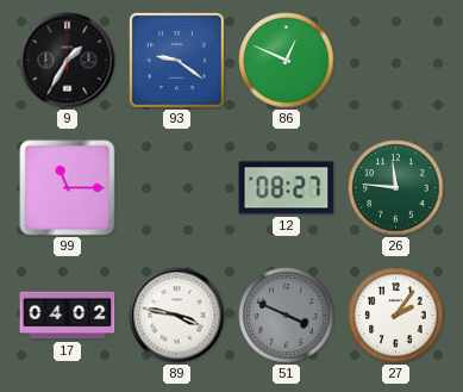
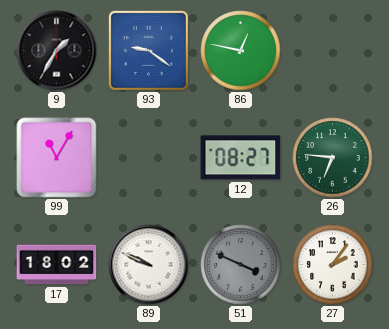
86: 12:49 -> 12:47
99: 11:15 -> 11:05
26: 11:46 -> 6:46
17: 04:02 -> 18:02
89: 3:47 -> 9:49
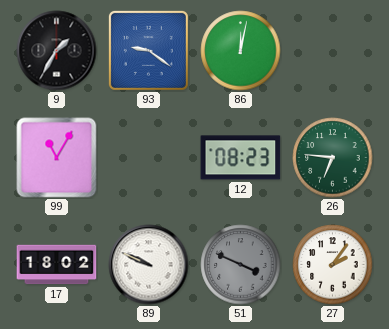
86: 12:47 -> 12:02
12: 08:27 -> 08:23
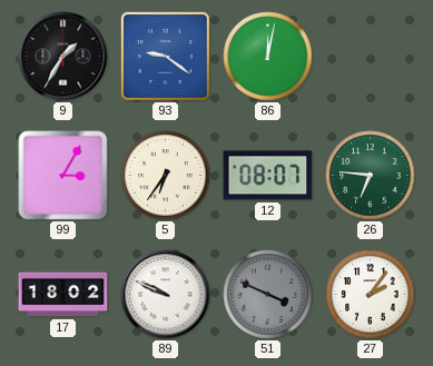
99: 11:05 -> 3:05
5: none -> 6:36
12: 08:23 -> 08:07
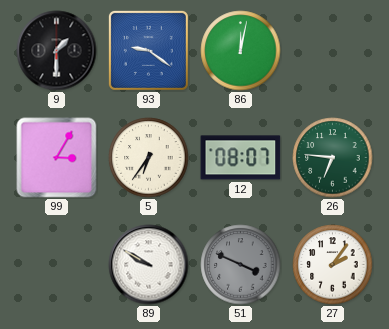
9: 1:35 -> 1:30
17: 18:02 -> none
89: 9:49 -> 9:50
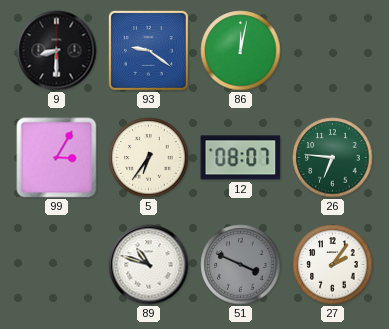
9: 1:30 -> 8:30
89: 9:50 -> 10:48
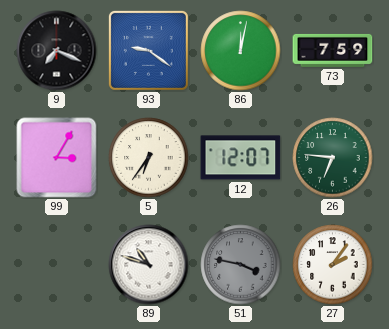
9: 8:30 -> 7:19
73: none -> 7:59
12: 08:07 -> 12:07
51: 3:49 -> 3:47
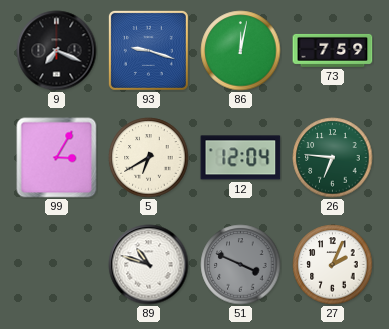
93: 9:21 -> 9:18
5: 6:36 -> 6:40
12: 12:07 -> 12:04
51: 3:47 -> 3:49
27: 2:06 -> 2:04
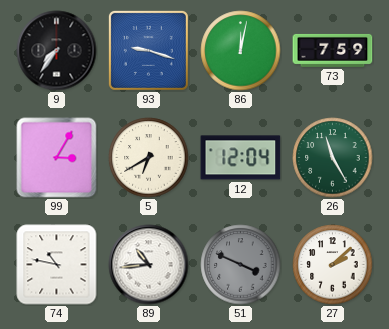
9: 7:19 -> 7:36
26: 6:46 -> 11:25
74: none -> 10:47
89: 10:48 -> 10:44
27: 2:04 -> 2:08
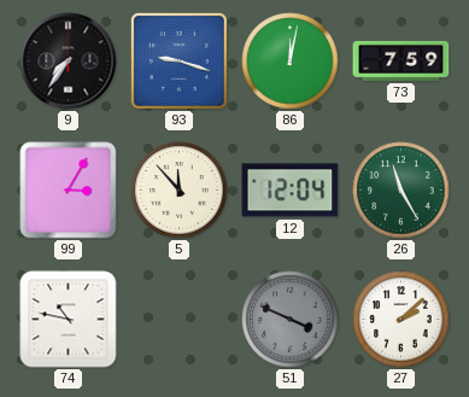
5: 6:40 -> 11:53
89: 10:44 -> none
